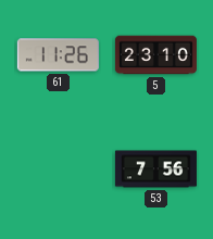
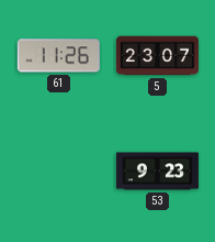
5: 23:10 -> 23:07
53: 7:56 -> 9:23
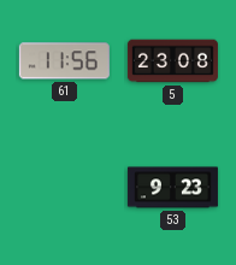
61: 11:26 -> 11:56
5: 23:07 -> 23:08
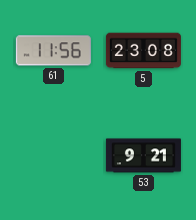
53: 9:23 -> 9:21
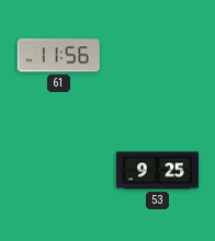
5: 23:08 -> none
53: 9:21 -> 9:25
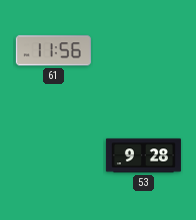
53: 9:25 -> 9:28
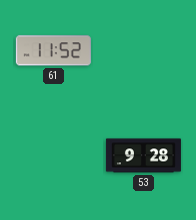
61: 11:56 -> 11:52
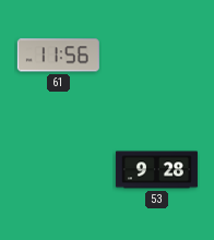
61: 11:52 -> 11:56
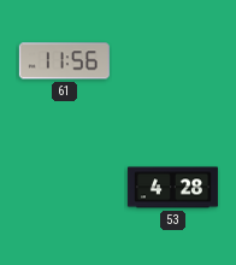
53: 9:28 -> 4:28
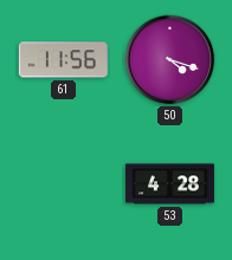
50: none -> 4:18
